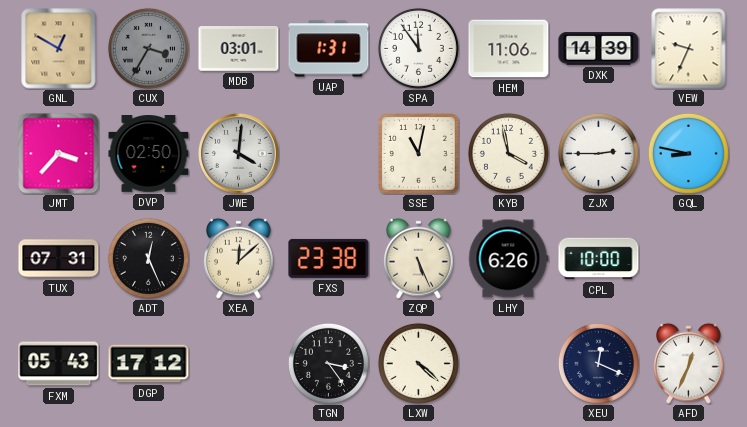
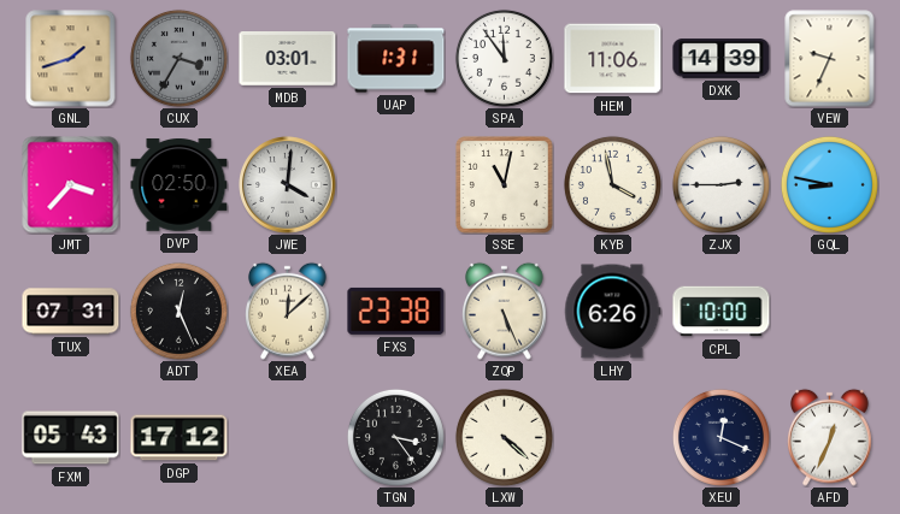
GNL: 12:50 -> 1:42
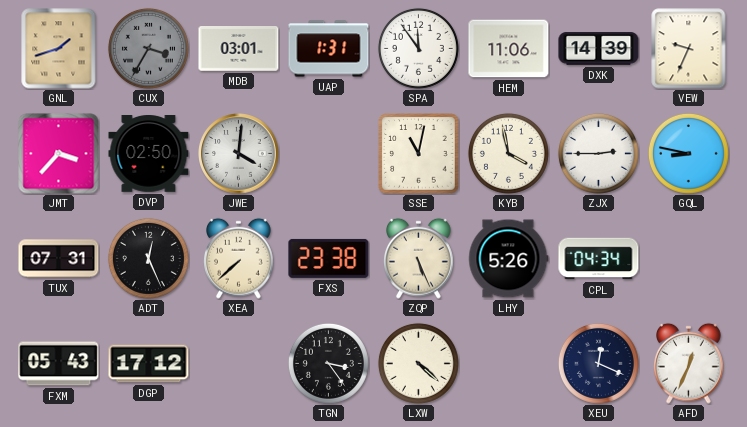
XEA: 12:08 -> 7:38
LHY: 6:26 -> 5:26
CPL: 10:00 -> 04:34
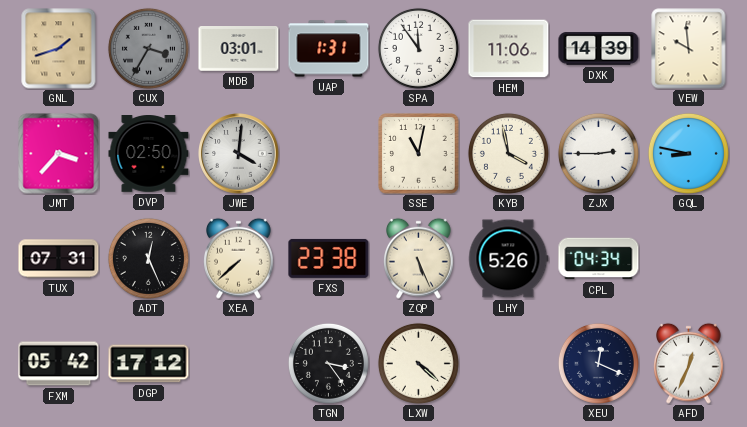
VEW: 9:34 -> 9:59
FXM: 05:43 -> 05:42
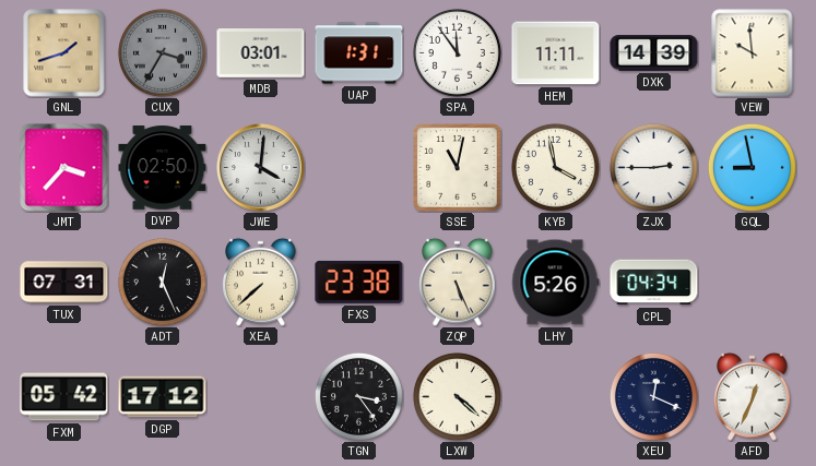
HEM: 11:06 -> 11:11
GQL: 8:47 -> 8:58
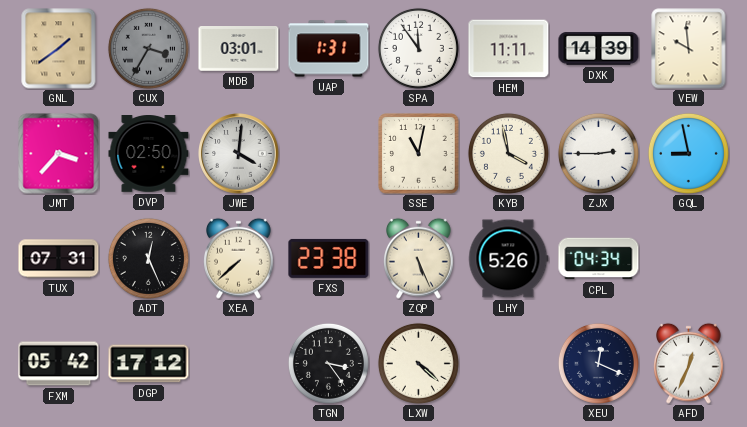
GNL: 1:42 -> 1:39
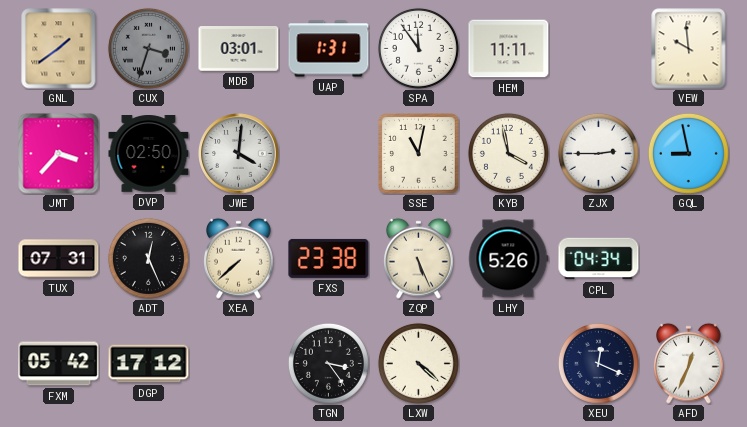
CUX: 3:35 -> 3:33
DXK: 14:39 -> none
